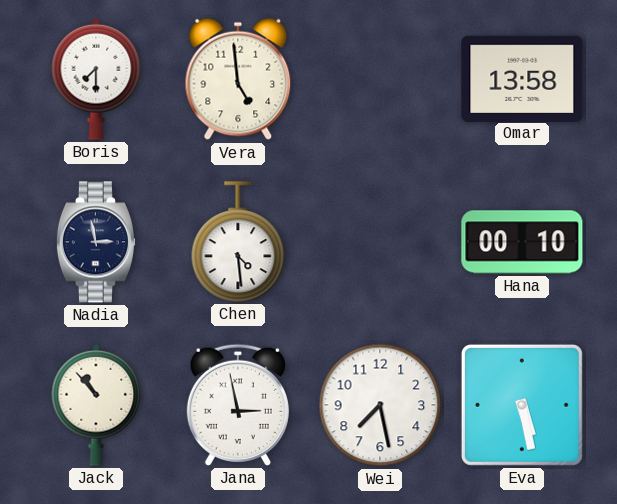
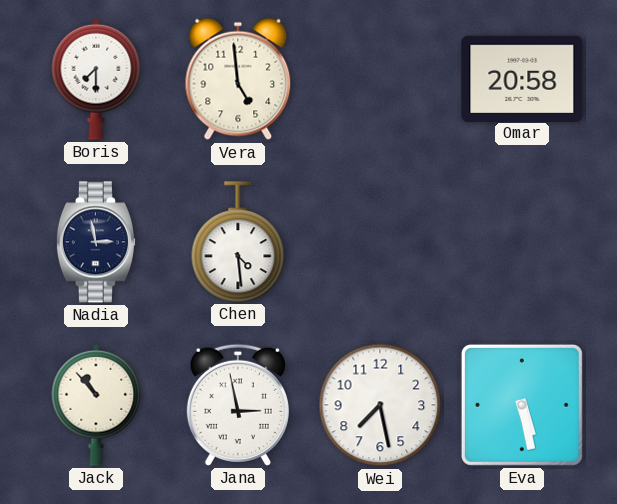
Omar: 13:58 -> 20:58
Hana: 00:10 -> none
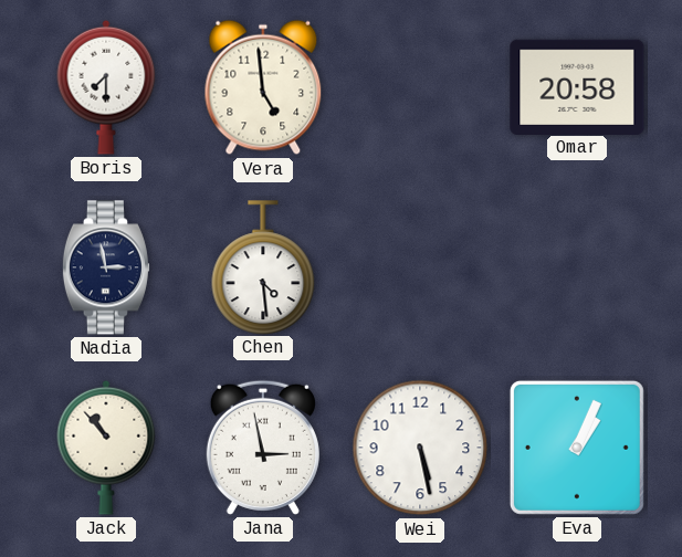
Wei: 7:28 -> 5:28
Eva: 5:28 -> 1:04
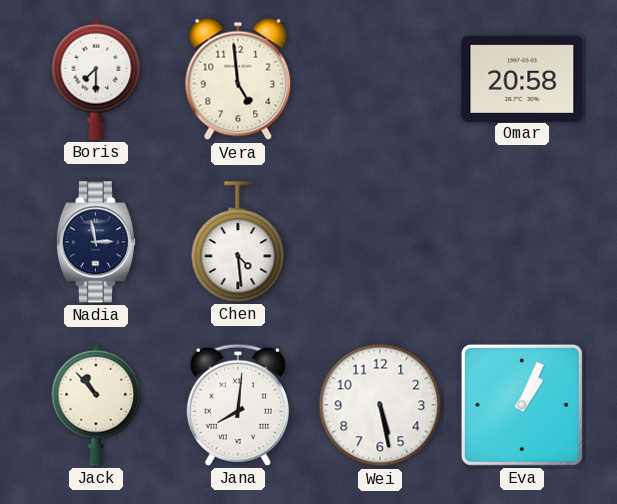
Jana: 2:58 -> 8:01
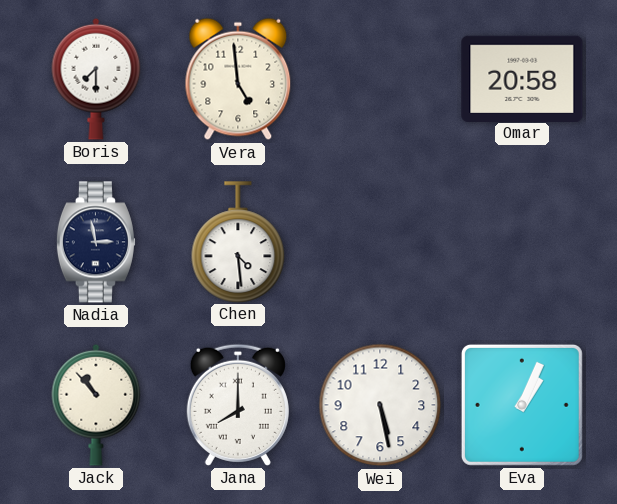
Jana: 8:01 -> 8:00
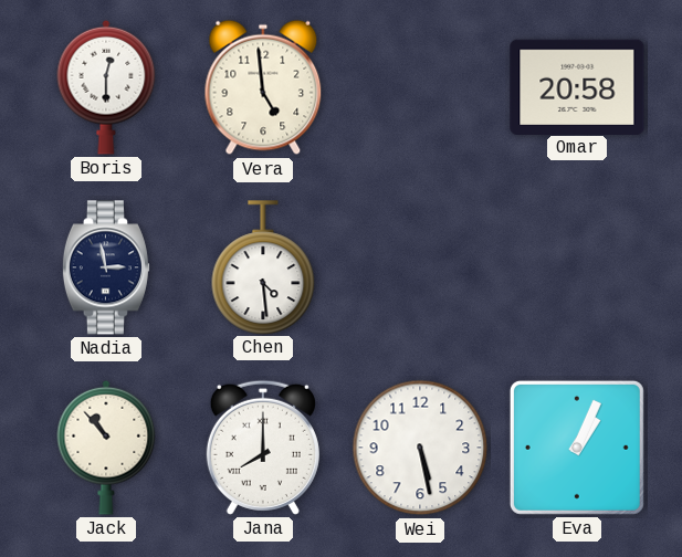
Boris: 7:30 -> 12:30
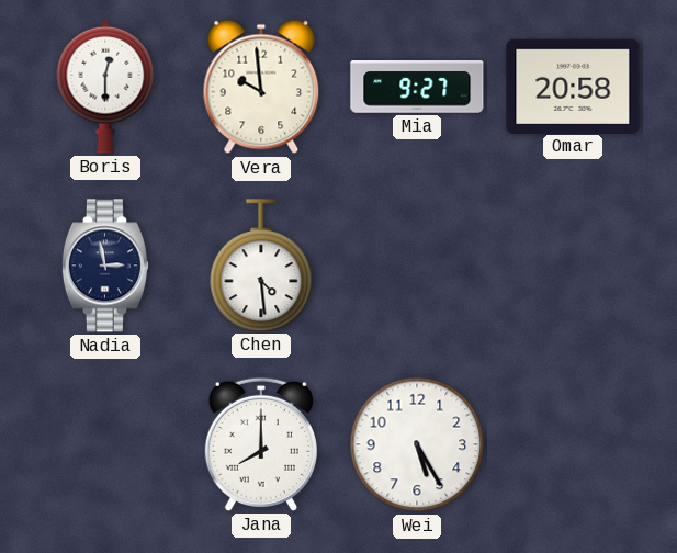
Vera: 4:59 -> 9:59
Mia: none -> 9:27
Jack: 10:53 -> none
Wei: 5:28 -> 5:25
Eva: 1:04 -> none
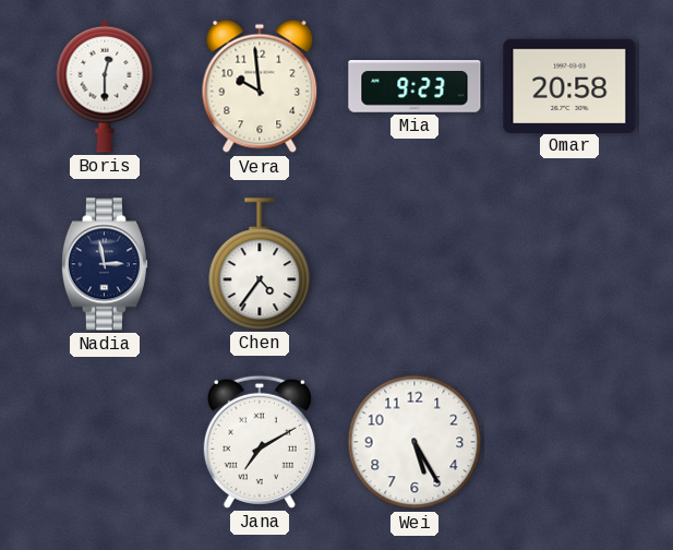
Mia: 9:27 -> 9:23
Chen: 4:29 -> 4:36
Jana: 8:00 -> 7:10
